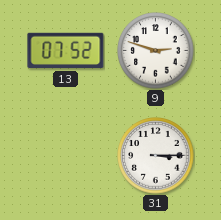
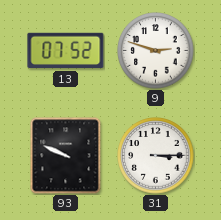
93: none -> 9:49
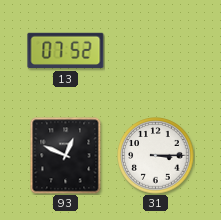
9: 2:48 -> none
93: 9:49 -> 12:49
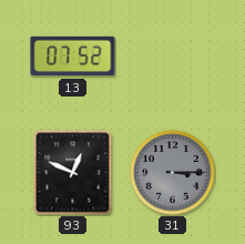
31 dial: white -> grey
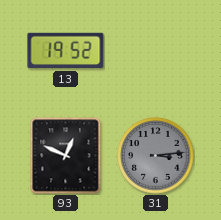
13: 07:52 -> 19:52
31: 3:15 -> 3:14
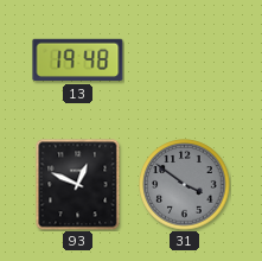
13: 19:52 -> 19:48
31: 3:14 -> 3:51
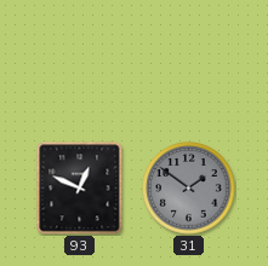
13: 19:48 -> none
31: 3:51 -> 1:51
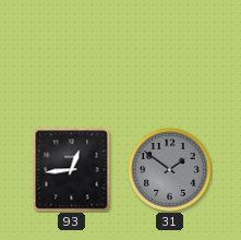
93: 12:49 -> 12:44
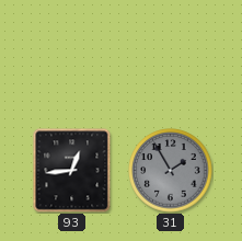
31: 1:51 -> 1:55
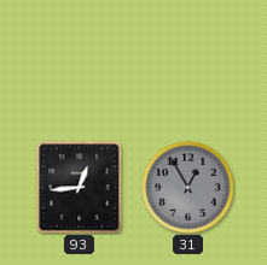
31: 1:55 -> 12:55
